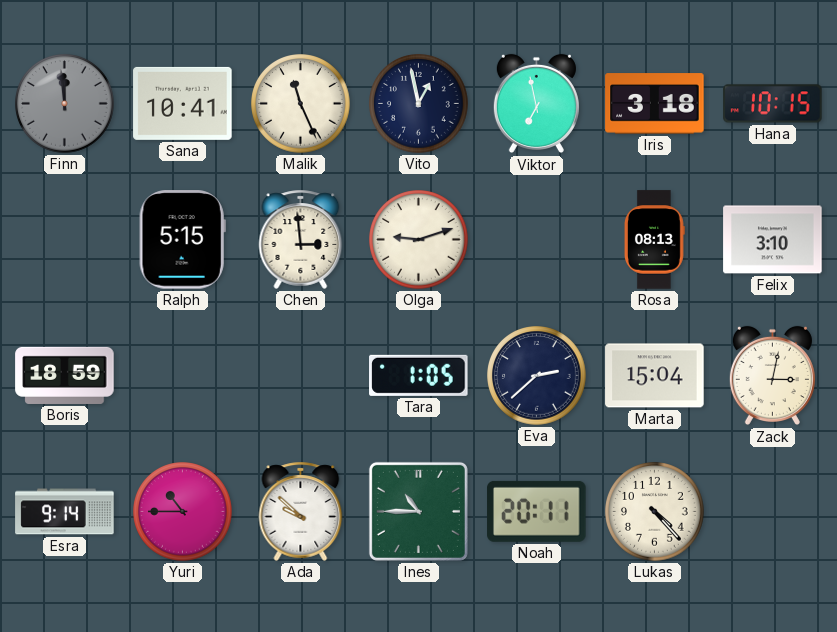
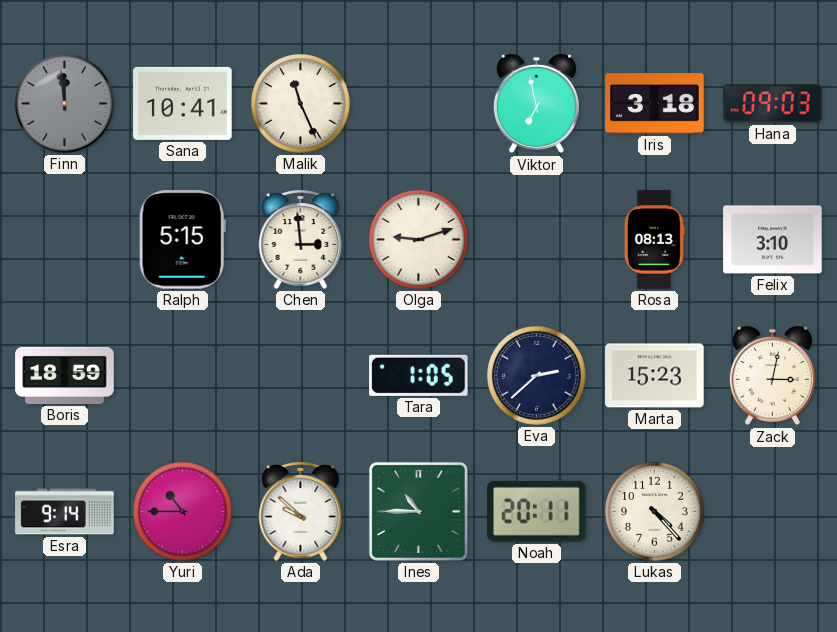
Vito: 12:58 -> none
Hana: 10:15 -> 09:03
Marta: 15:04 -> 15:23
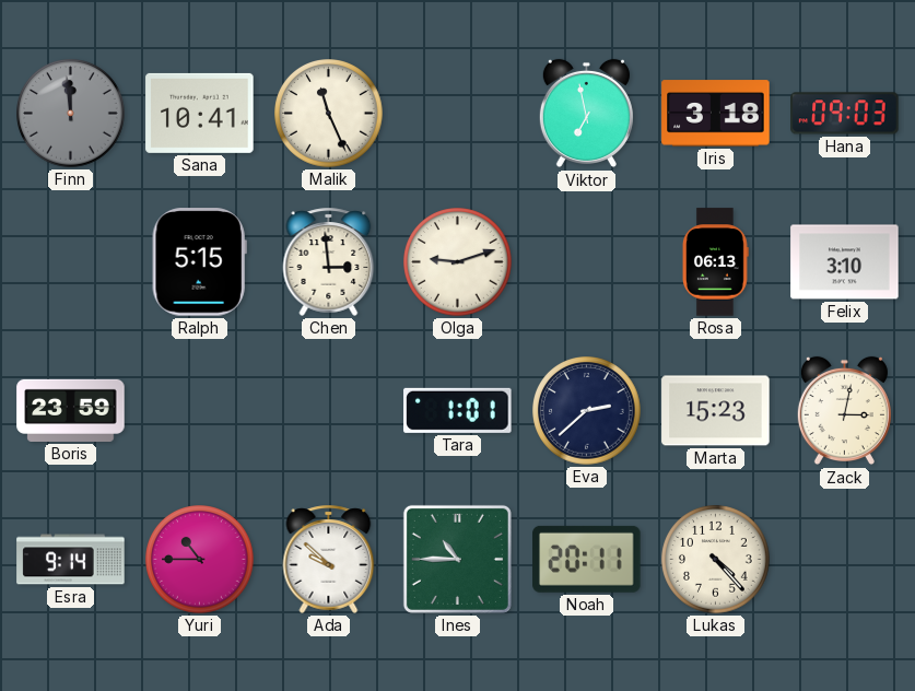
Rosa: 08:13 -> 06:13
Boris: 18:59 -> 23:59
Tara: 1:05 -> 1:01
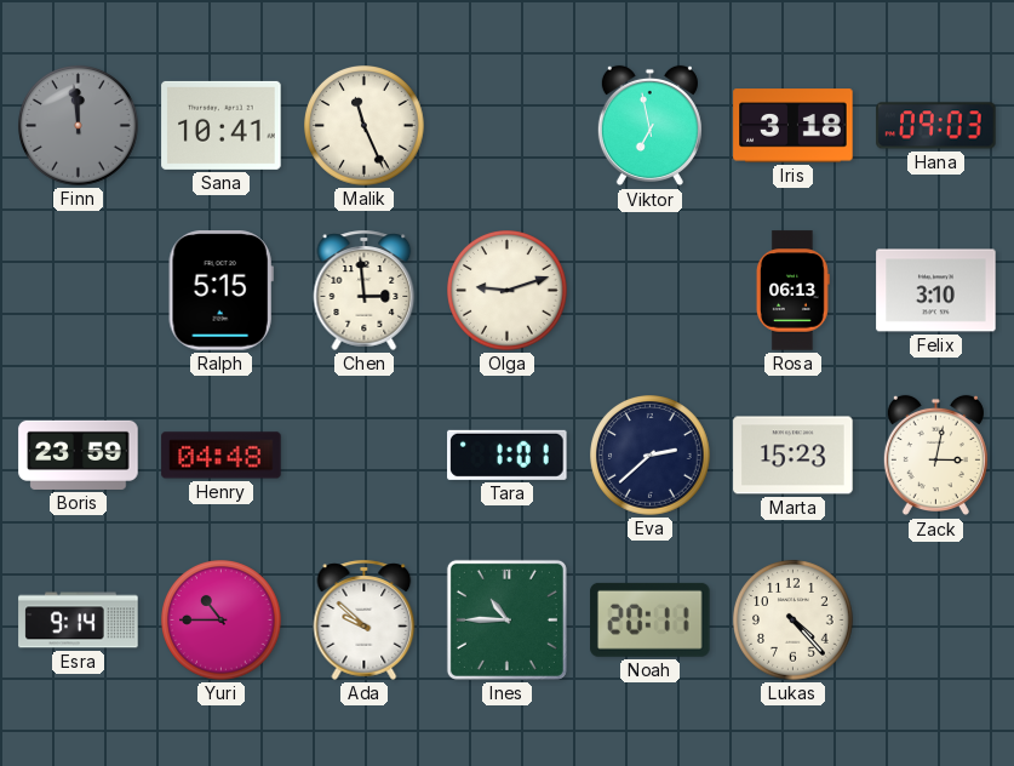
Henry: none -> 04:48
